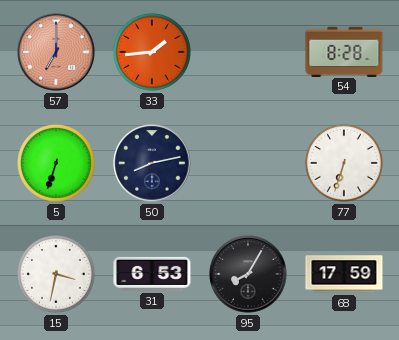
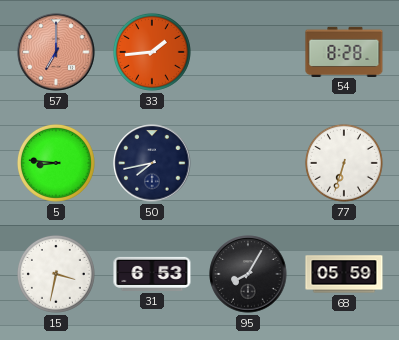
5: 6:33 -> 8:46
50: 8:13 -> 7:43
68: 17:59 -> 05:59
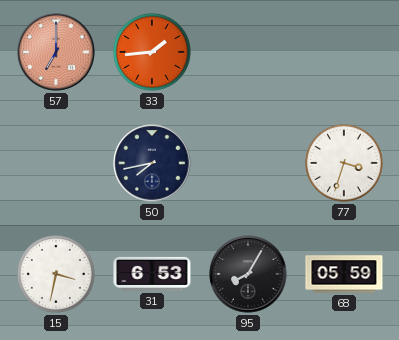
54: 8:28 -> none
5: 8:46 -> none
77: 6:33 -> 3:33
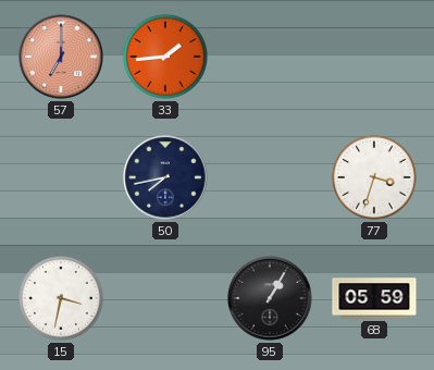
31: 6:53 -> none
95: 8:05 -> 1:05
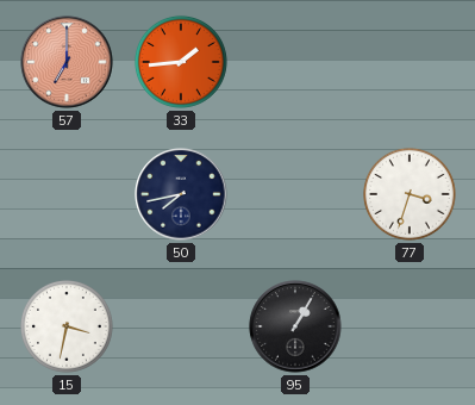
68: 05:59 -> none
